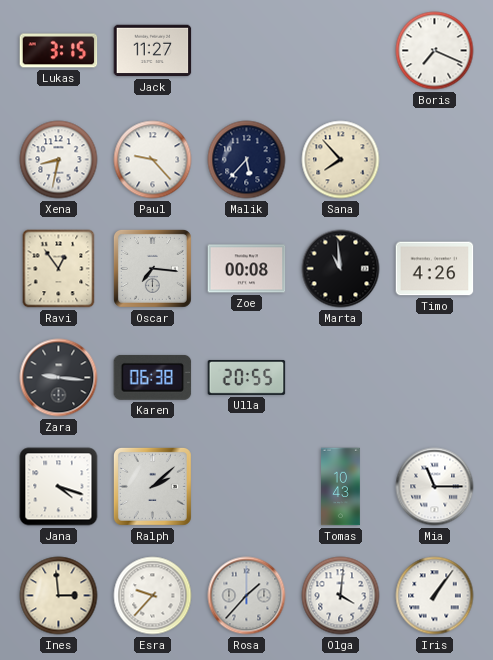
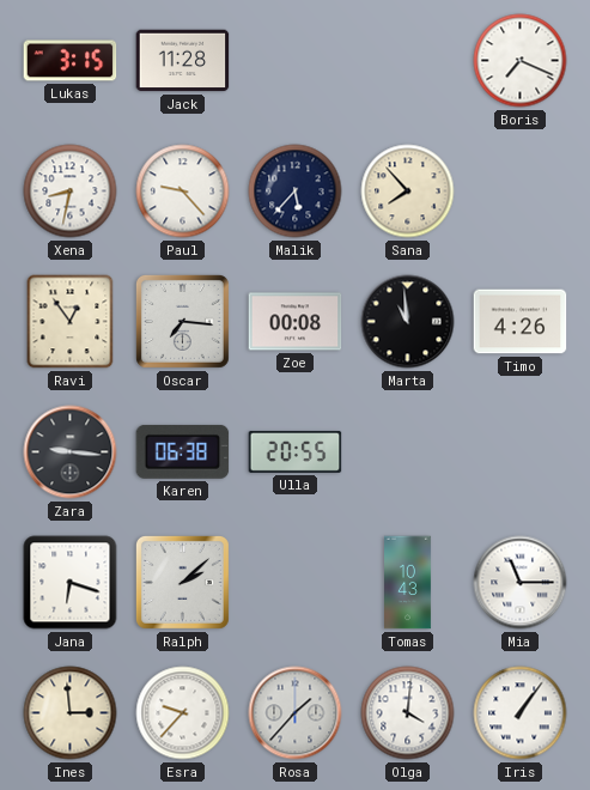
Jack: 11:27 -> 11:28
Jana: 4:18 -> 6:18
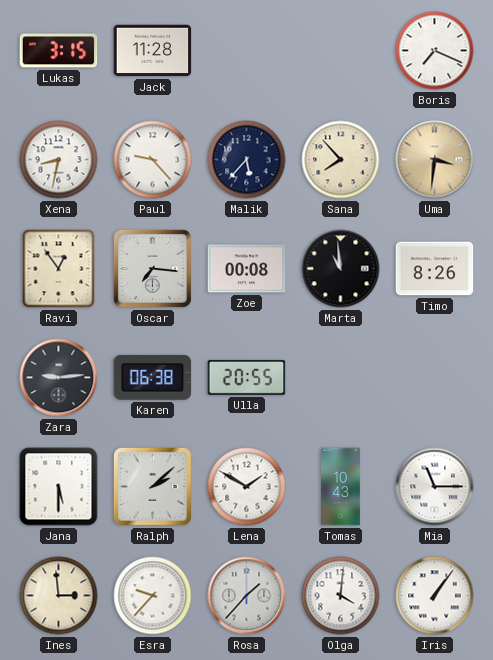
Uma: none -> 3:31
Timo: 4:26 -> 8:26
Zara: 9:16 -> 9:14
Jana: 6:18 -> 5:30
Lena: none -> 1:50
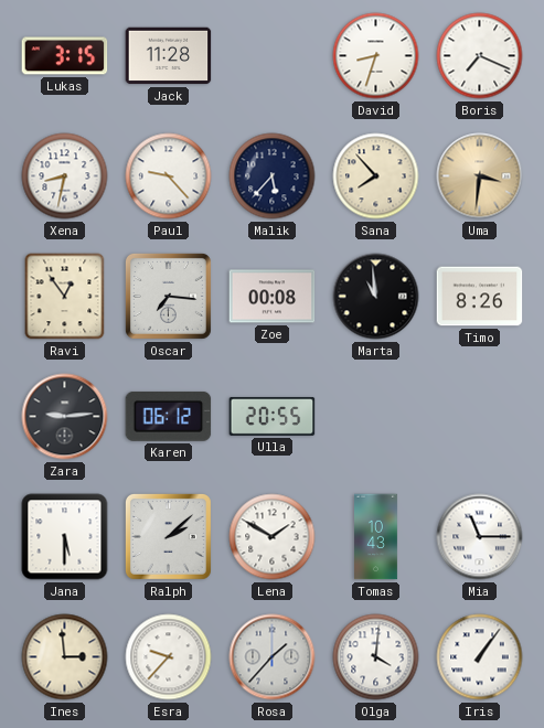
David: none -> 8:33
Karen: 06:38 -> 06:12
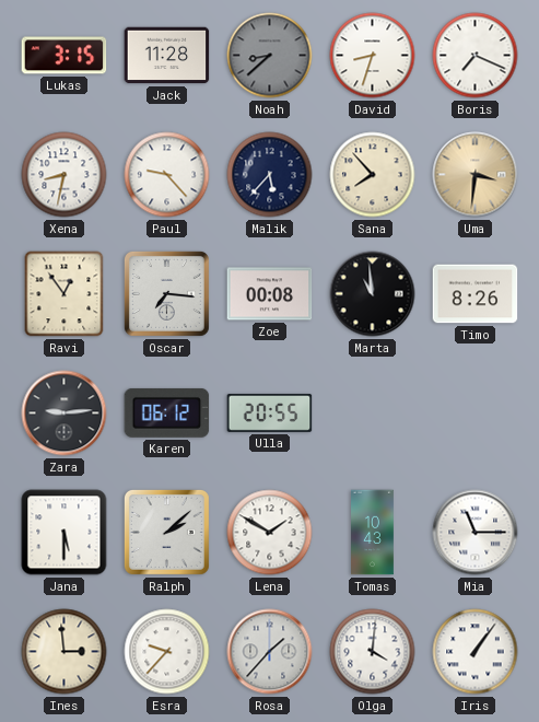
Noah: none -> 8:38
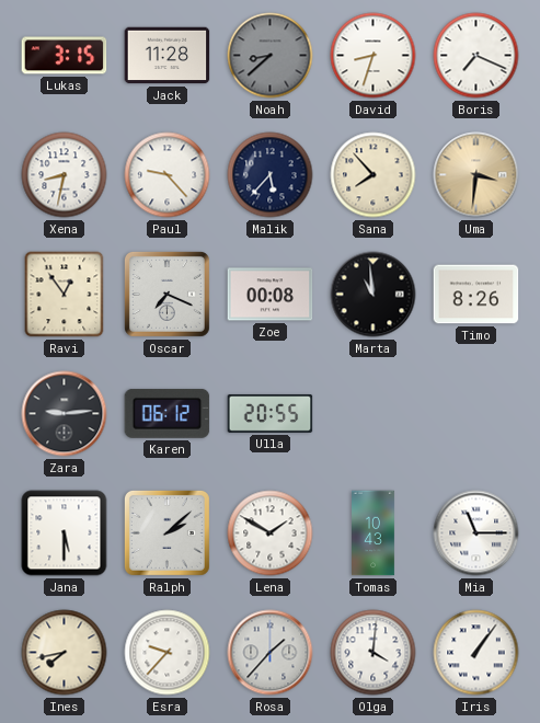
Oscar: 7:16 -> 7:19
Ines: 2:59 -> 7:43
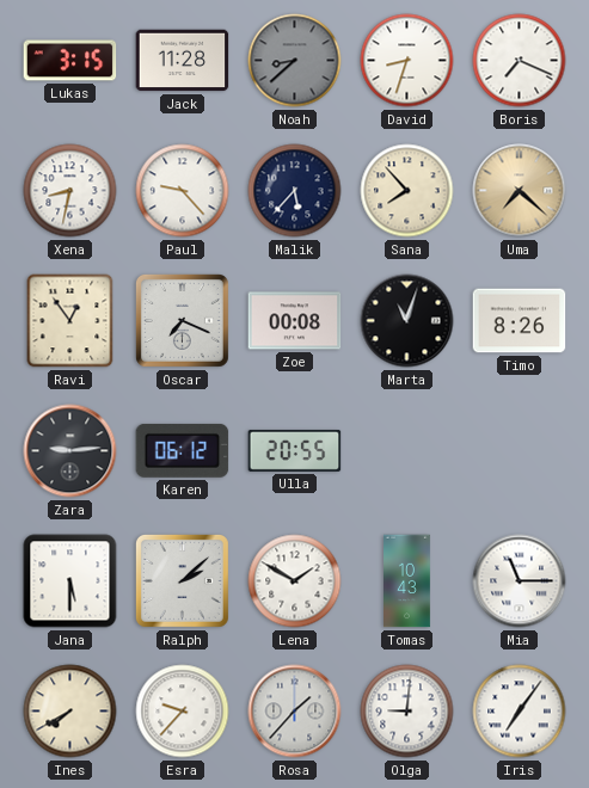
Uma: 3:31 -> 7:22
Marta: 10:59 -> 11:03
Ines: 7:43 -> 7:40
Olga: 4:01 -> 9:01
Iris: 1:06 -> 7:06
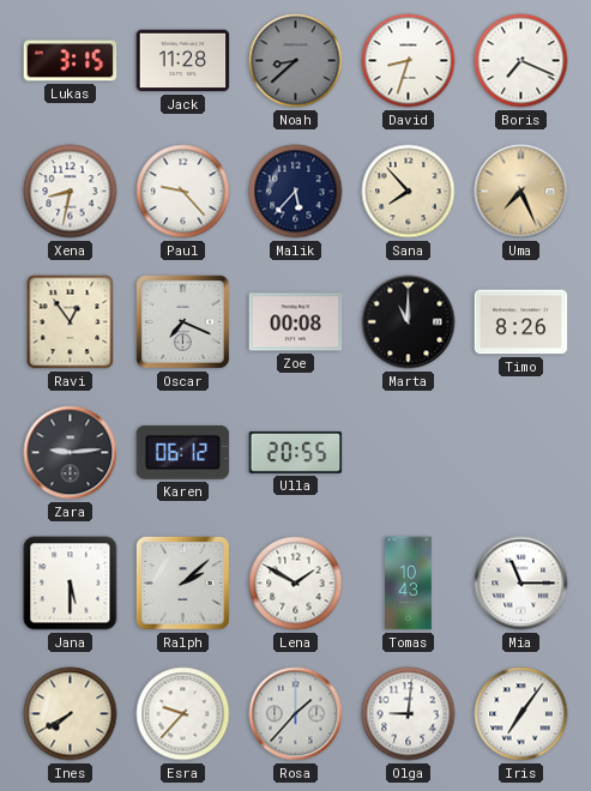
Uma: 7:22 -> 7:26
Marta: 11:03 -> 11:00
